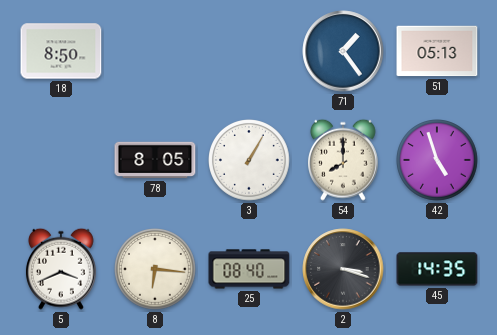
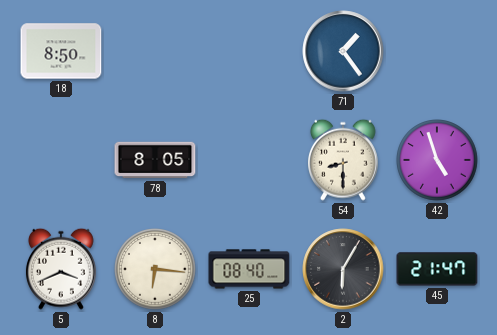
51: 05:13 -> none
3: 1:05 -> none
54: 8:00 -> 8:30
2: 3:18 -> 6:05
45: 14:35 -> 21:47
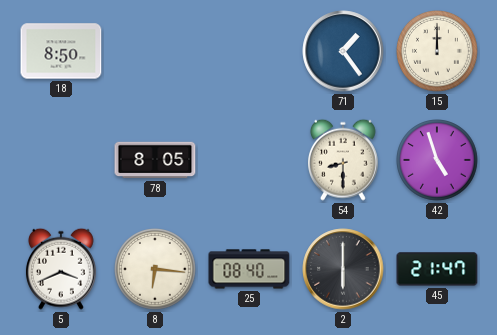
15: none -> 12:00
2: 6:05 -> 6:00
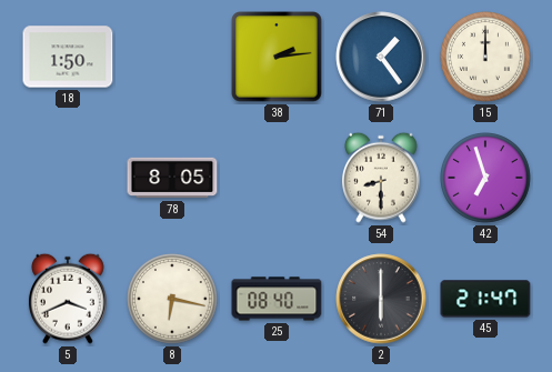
18: 8:50 -> 1:50
38: none -> 2:14
42: 4:57 -> 6:57
8: 6:16 -> 6:17
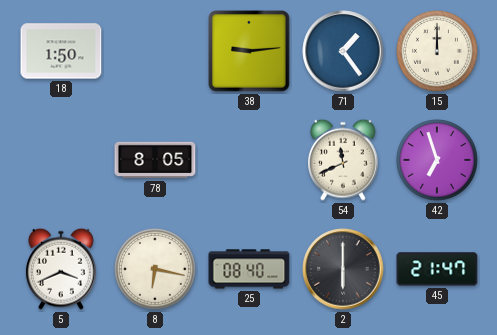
38: 2:14 -> 9:14
54: 8:30 -> 11:41
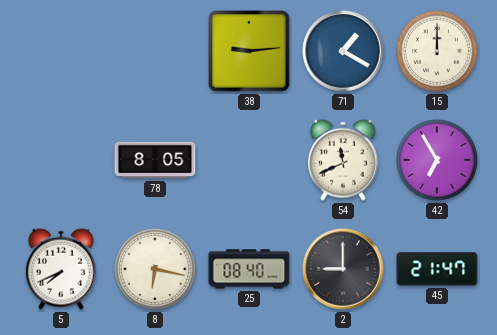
18: 1:50 -> none
71: 1:24 -> 1:20
42: 6:57 -> 6:55
5: 3:41 -> 7:41
2: 6:00 -> 9:00
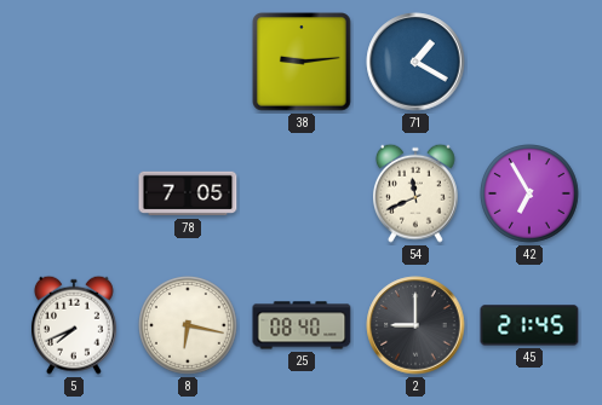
15: 12:00 -> none
78: 8:05 -> 7:05
45: 21:47 -> 21:45
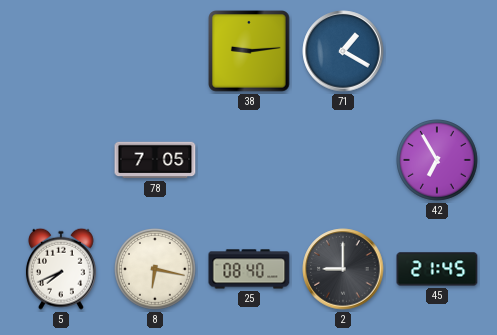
54: 11:41 -> none
